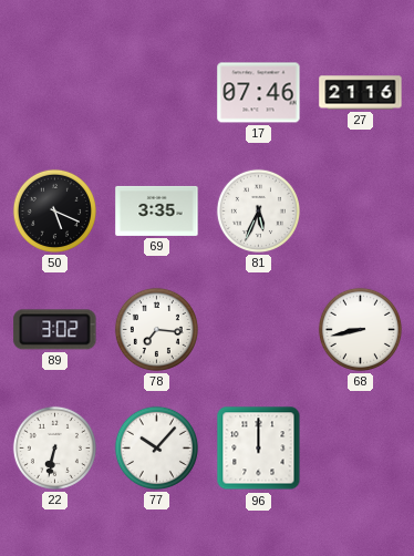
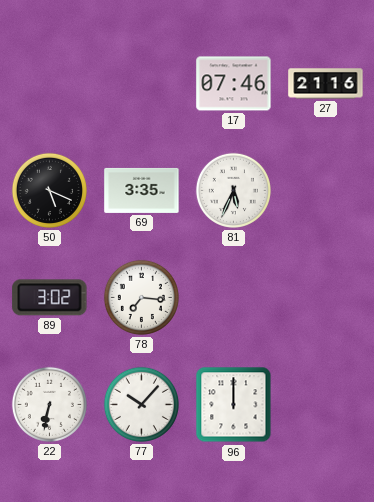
68: 8:43 -> none
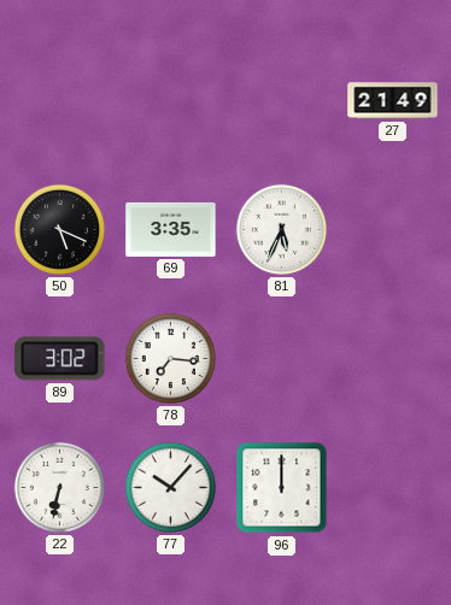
17: 07:46 -> none
27: 21:16 -> 21:49
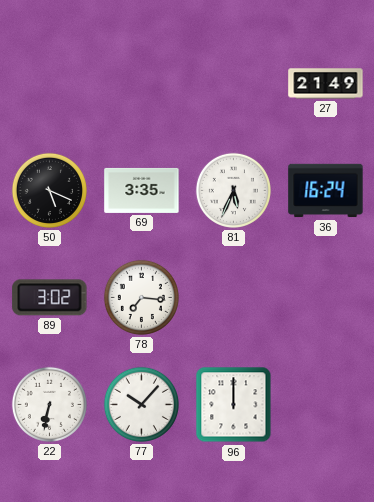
36: none -> 16:24
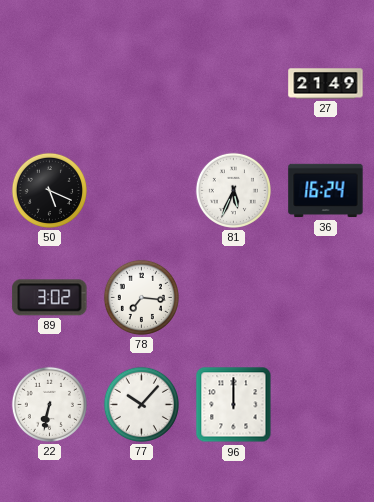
69: 3:35 -> none
